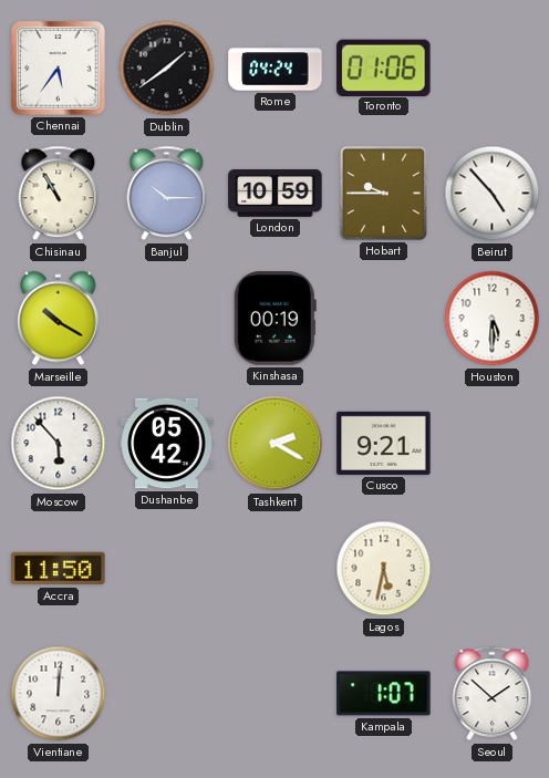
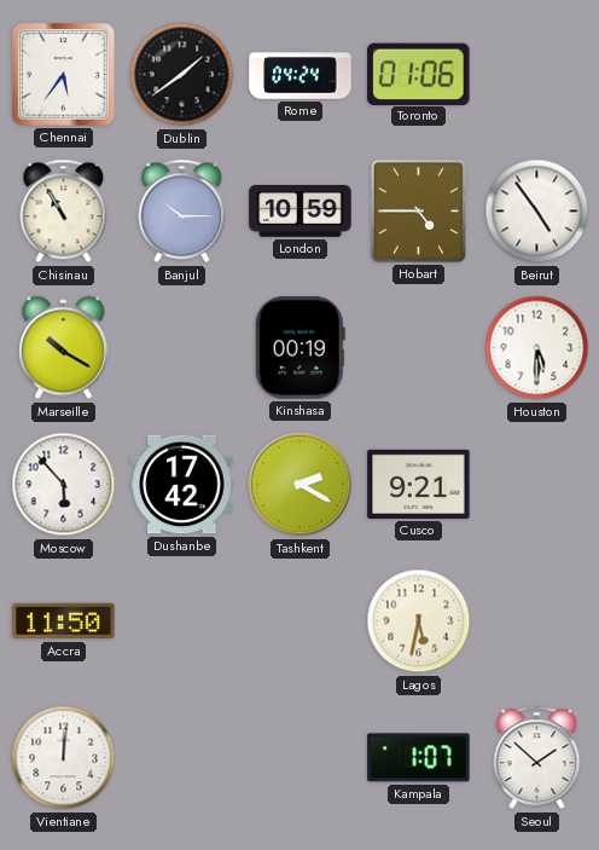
Hobart: 9:45 -> 4:45
Beirut: 4:53 -> 4:54
Dushanbe: 05:42 -> 17:42
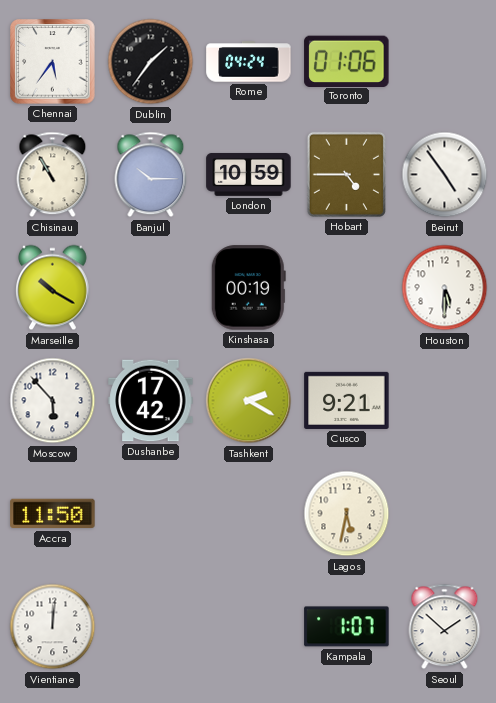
Dublin: 1:39 -> 1:36
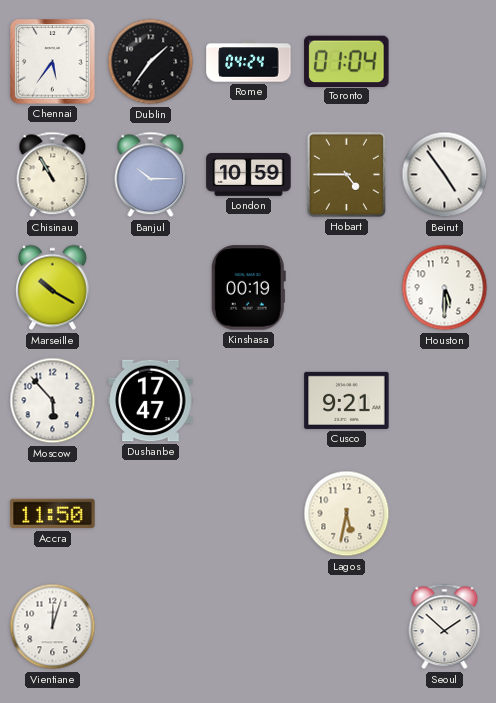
Toronto: 01:06 -> 01:04
Dushanbe: 17:42 -> 17:47
Tashkent: 2:20 -> none
Vientiane: 12:01 -> 12:03
Kampala: 1:07 -> none
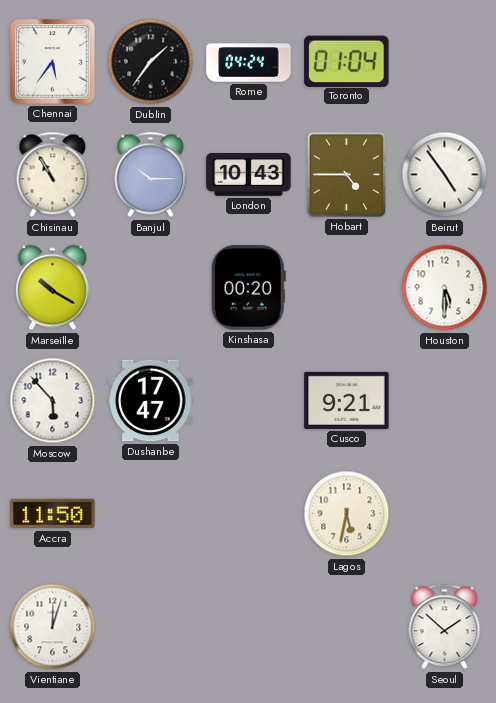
London: 10:59 -> 10:43
Kinshasa: 00:19 -> 00:20
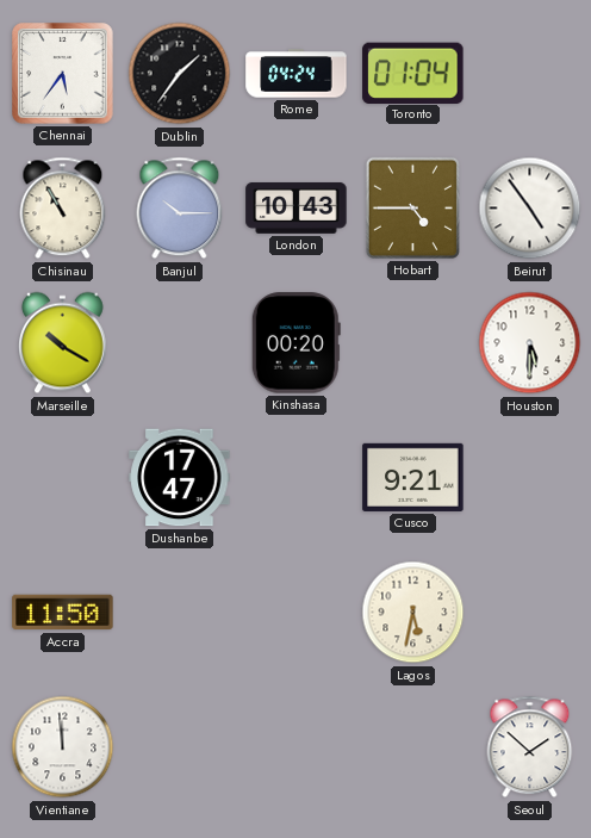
Moscow: 5:53 -> none
Vientiane: 12:03 -> 11:59
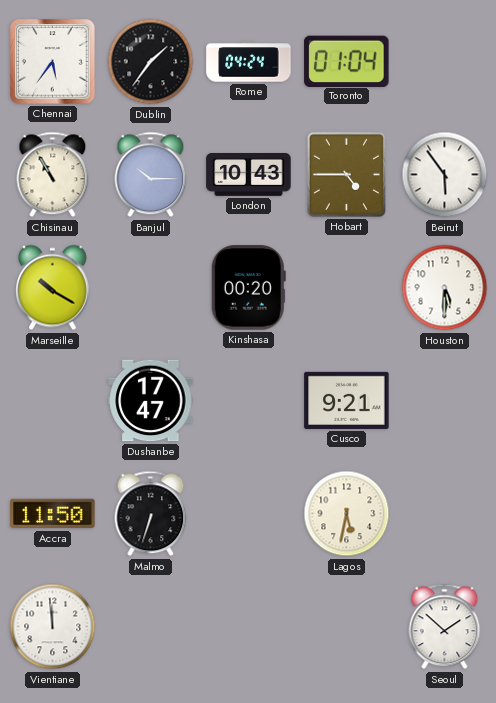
Beirut: 4:54 -> 5:54
Malmo: none -> 6:33
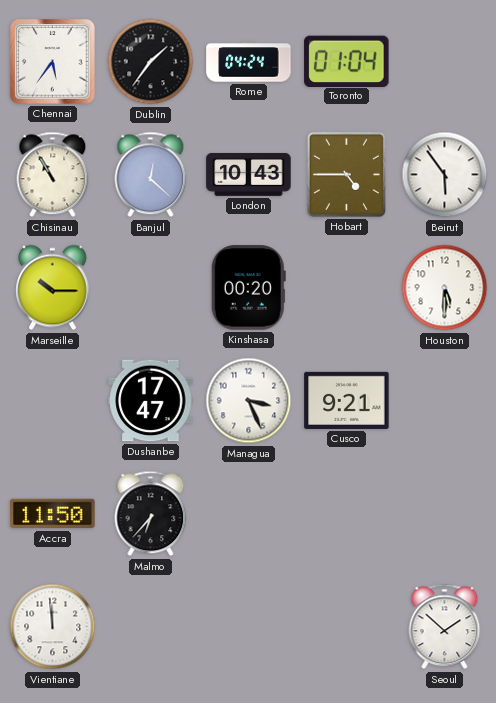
Banjul: 10:15 -> 12:22
Marseille: 10:20 -> 10:15
Managua: none -> 3:26
Malmo: 6:33 -> 6:37
Lagos: 5:32 -> none
